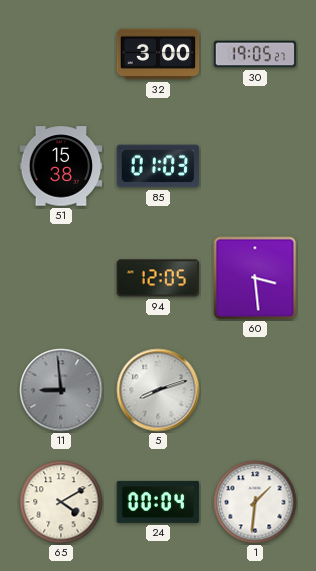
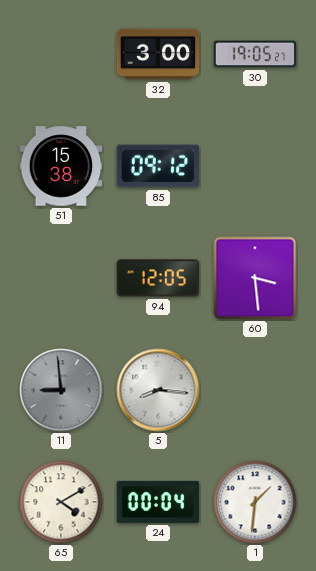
85: 01:03 -> 09:12
5: 8:12 -> 8:16
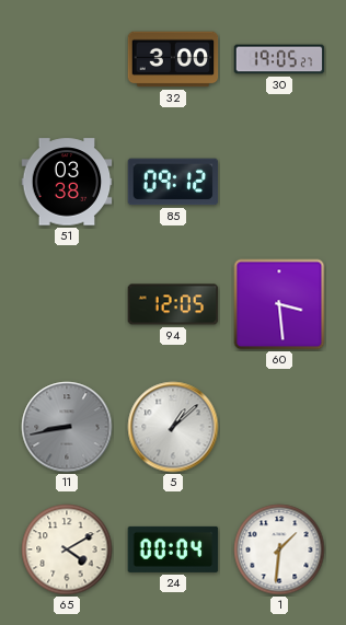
51: 15:38 -> 03:38
11: 8:59 -> 8:43
5: 8:16 -> 1:08
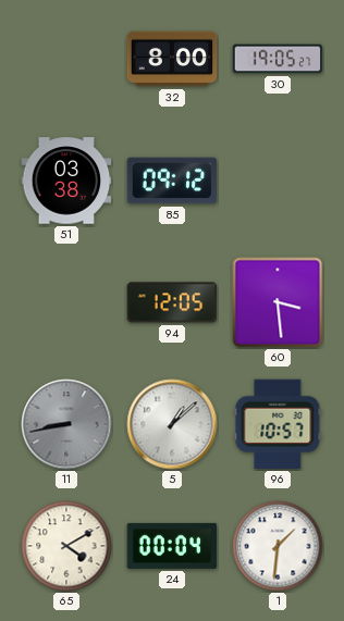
32: 3:00 -> 8:00
96: none -> 10:57
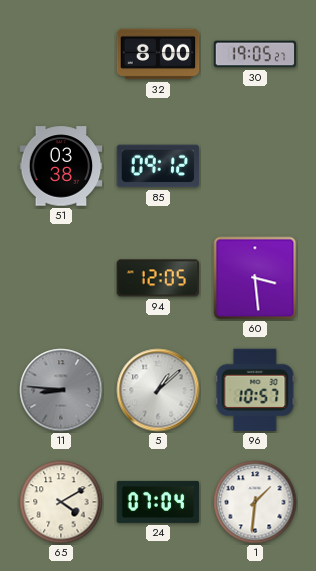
11: 8:43 -> 8:46
24: 00:04 -> 07:04
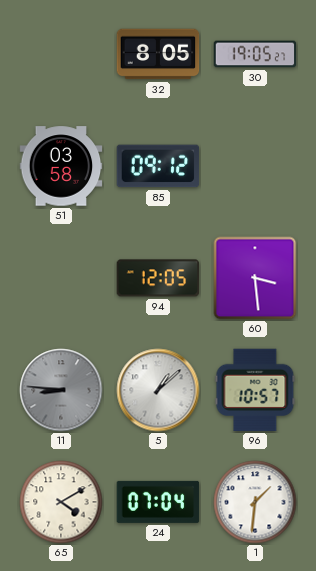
32: 8:00 -> 8:05
51: 03:38 -> 03:58
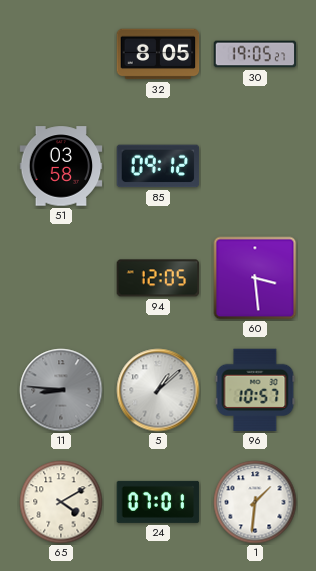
24: 07:04 -> 07:01
